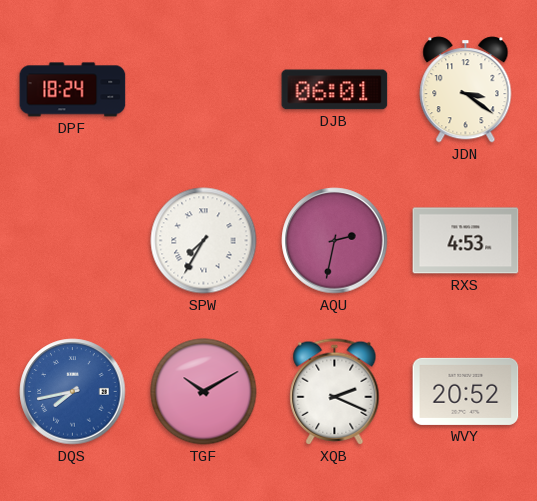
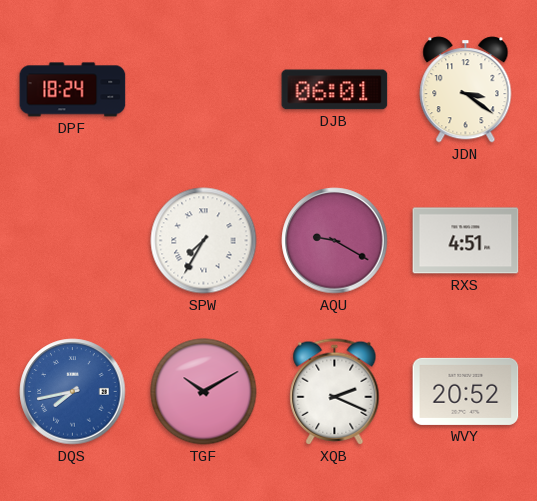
AQU: 2:32 -> 9:20
RXS: 4:53 -> 4:51
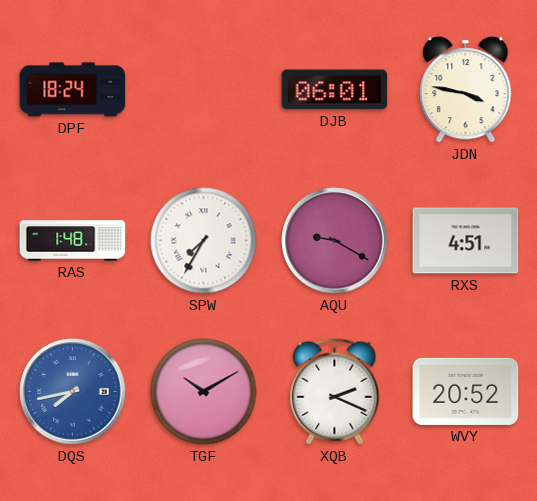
JDN: 3:21 -> 3:47
RAS: none -> 1:48
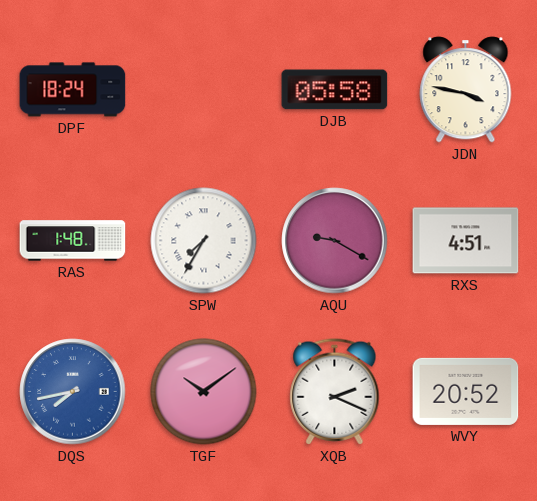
DJB: 06:01 -> 05:58
TGF: 10:10 -> 10:09
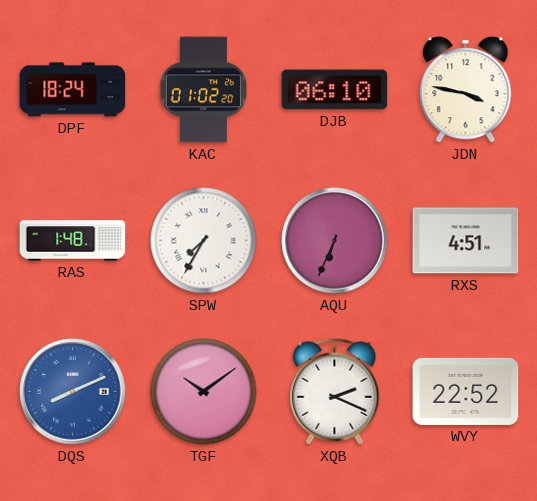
KAC: none -> 01:02
DJB: 05:58 -> 06:10
AQU: 9:20 -> 6:34
DQS: 7:43 -> 8:11
WVY: 20:52 -> 22:52
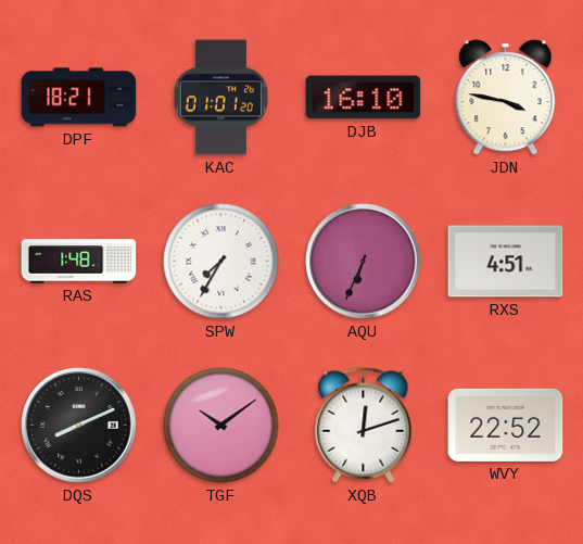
DPF: 18:24 -> 18:21
KAC: 01:02 -> 01:01
DJB: 06:10 -> 16:10
DQS dial: blue -> black
XQB: 2:19 -> 12:12
